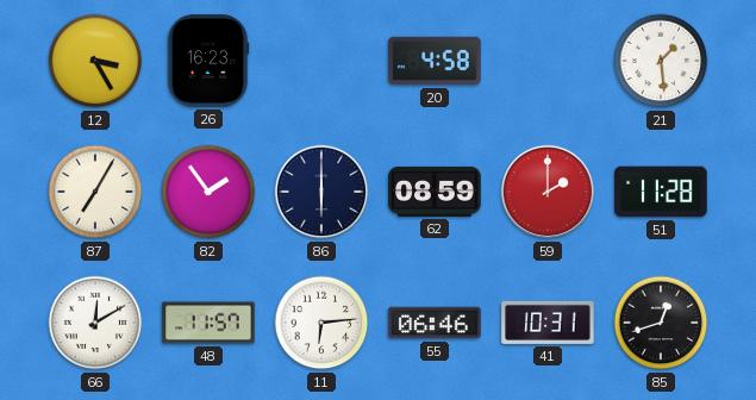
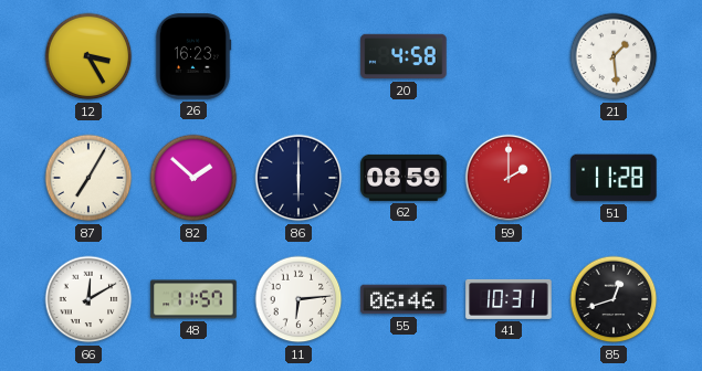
82: 1:54 -> 1:52
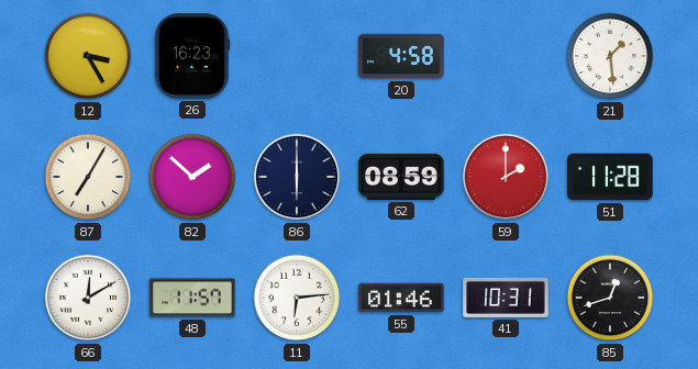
55: 06:46 -> 01:46
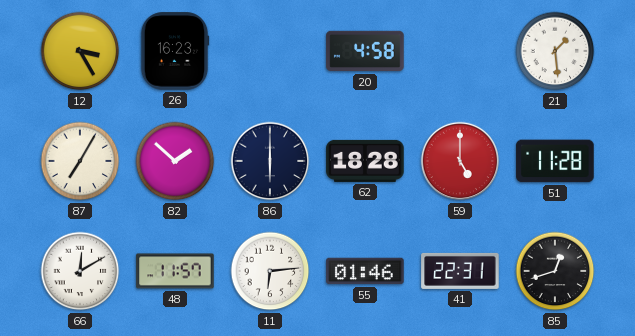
62: 08:59 -> 18:28
59: 2:00 -> 5:00
41: 10:31 -> 22:31
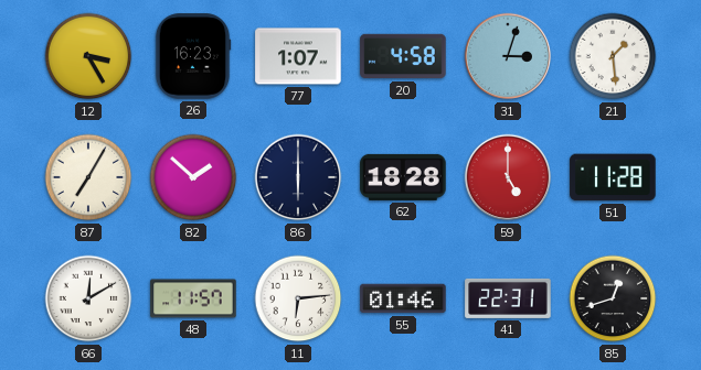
77: none -> 1:07
31: none -> 3:03
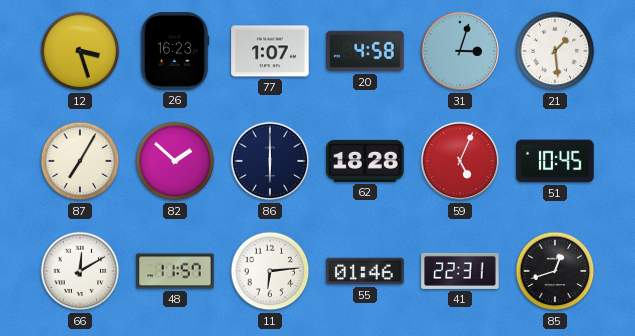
12: 3:25 -> 3:27
59: 5:00 -> 5:04
51: 11:28 -> 10:45
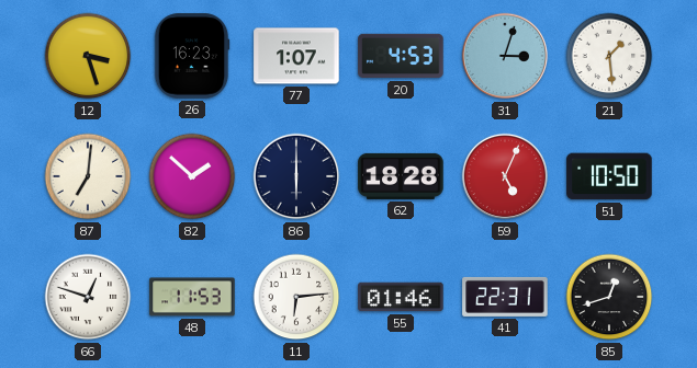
20: 4:58 -> 4:53
87: 7:05 -> 7:01
51: 10:45 -> 10:50
66: 12:10 -> 12:48
48: 11:57 -> 11:53
